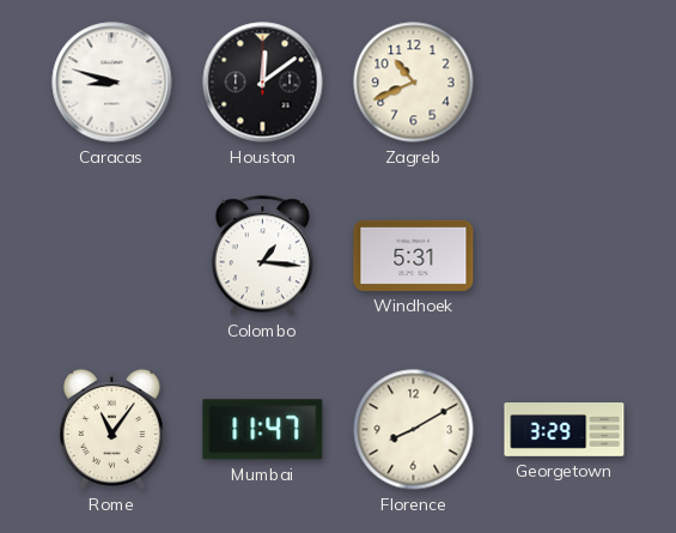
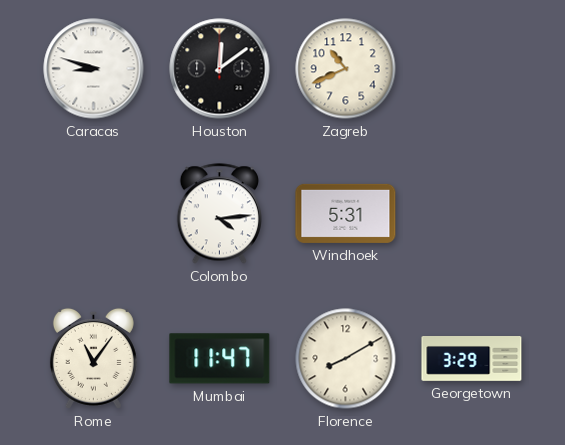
Colombo: 1:16 -> 4:14
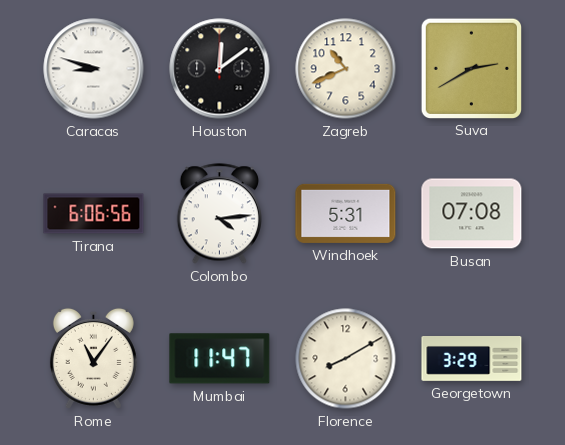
Suva: none -> 2:40
Tirana: none -> 6:06
Busan: none -> 07:08
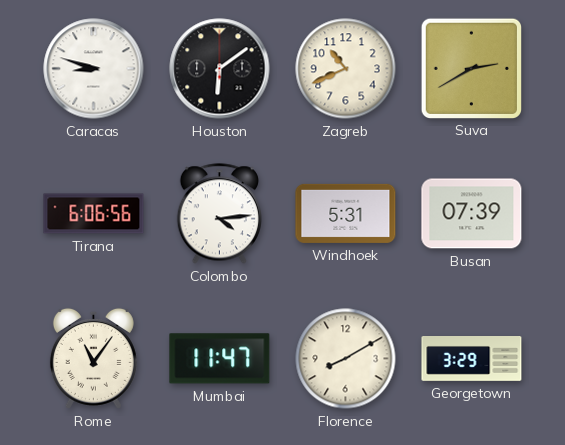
Houston: 12:09 -> 6:09
Busan: 07:08 -> 07:39
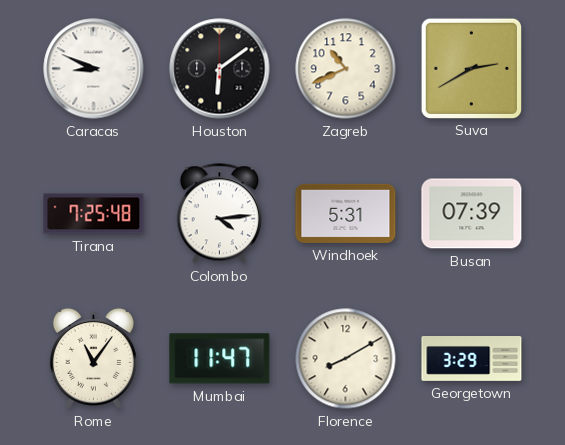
Caracas: 8:48 -> 8:49
Tirana: 6:06 -> 7:25
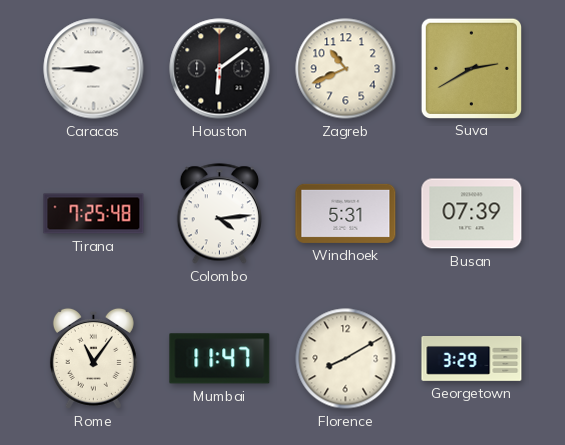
Caracas: 8:49 -> 8:45
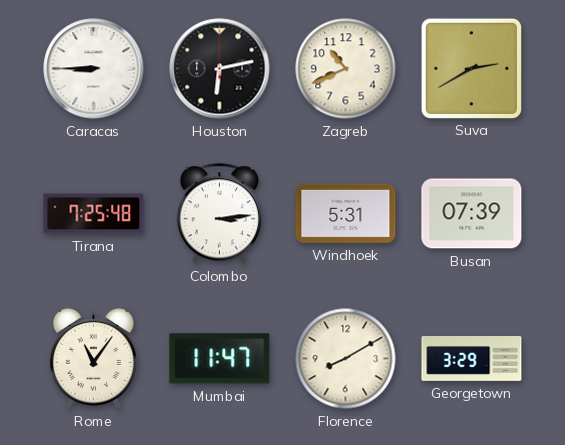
Houston: 6:09 -> 6:13
Colombo: 4:14 -> 3:14
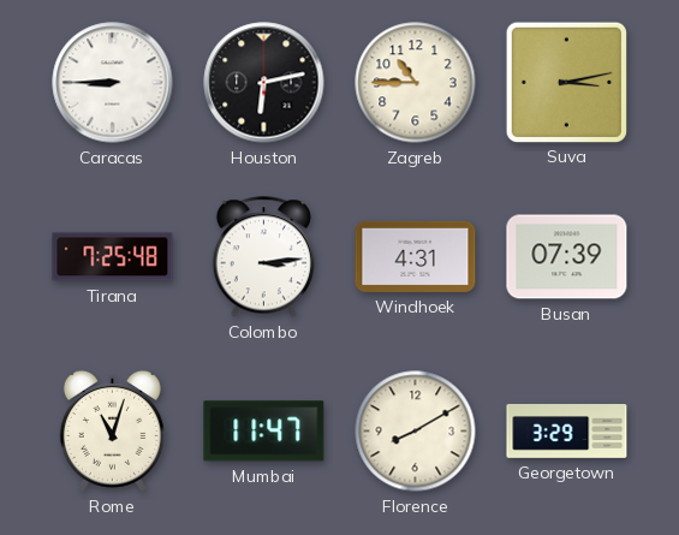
Zagreb: 10:41 -> 10:45
Suva: 2:40 -> 3:13
Windhoek: 5:31 -> 4:31
Rome: 11:06 -> 11:03
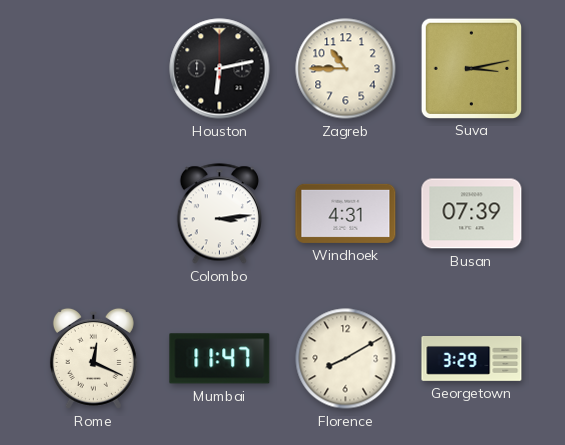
Caracas: 8:45 -> none
Tirana: 7:25 -> none
Rome: 11:03 -> 12:19
